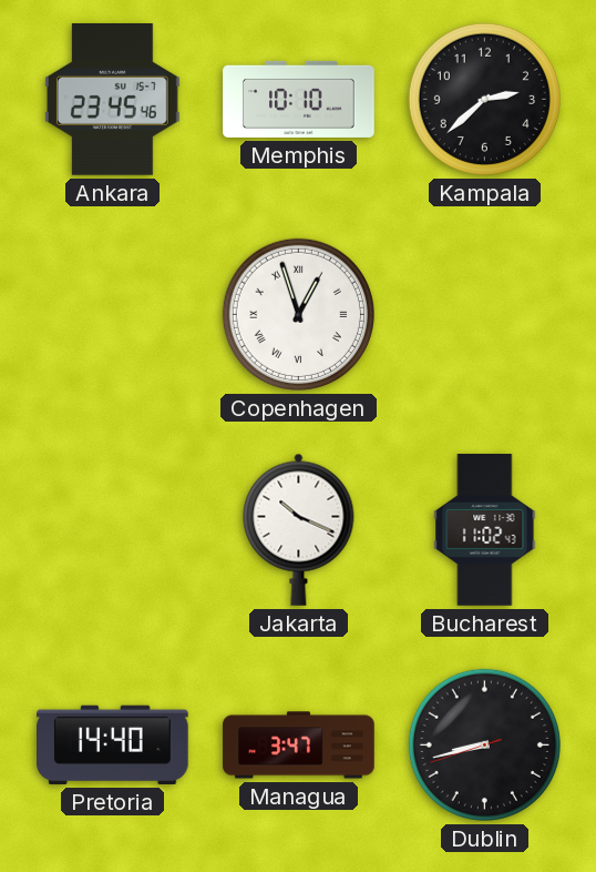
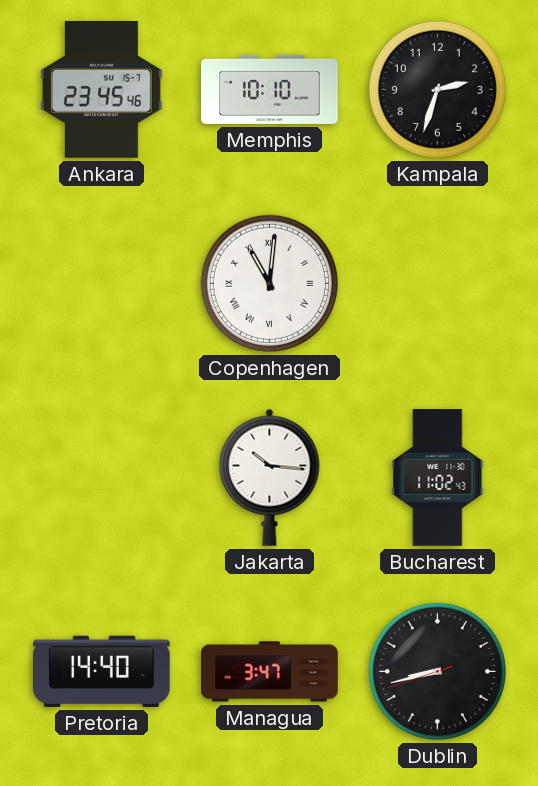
Kampala: 2:38 -> 2:33
Copenhagen: 12:57 -> 11:01
Jakarta: 10:19 -> 10:16
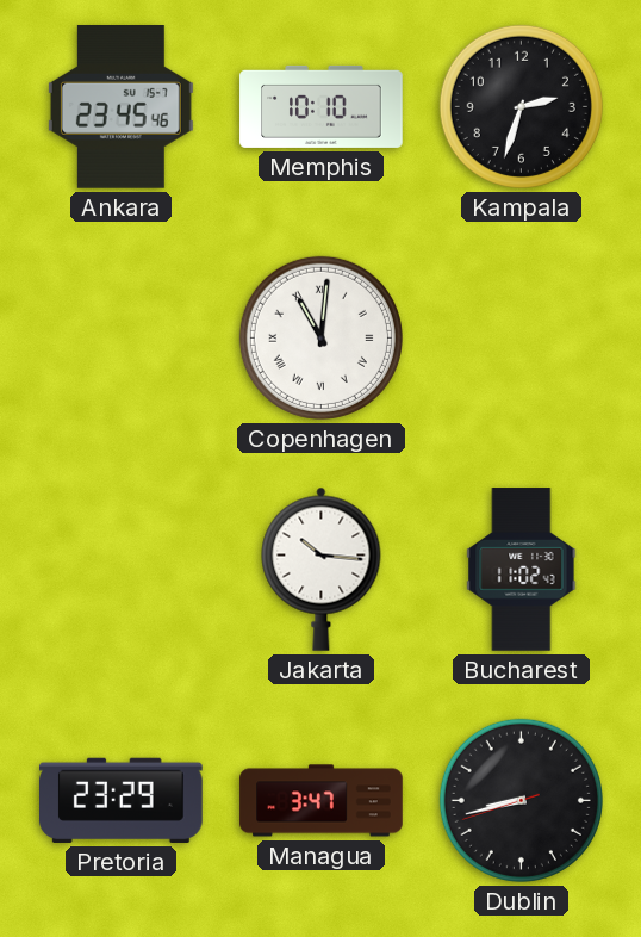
Pretoria: 14:40 -> 23:29
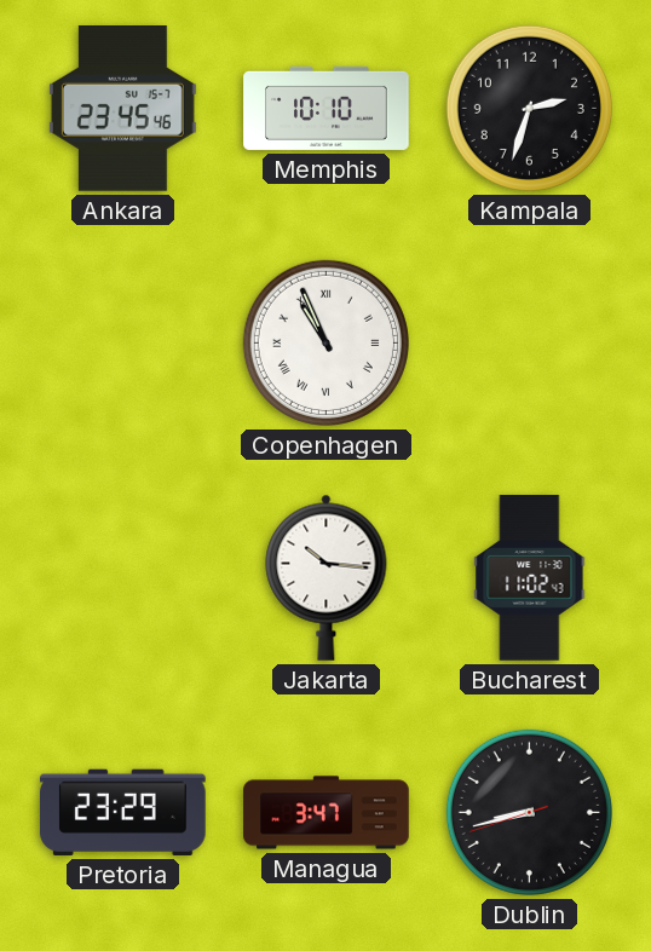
Copenhagen: 11:01 -> 10:56
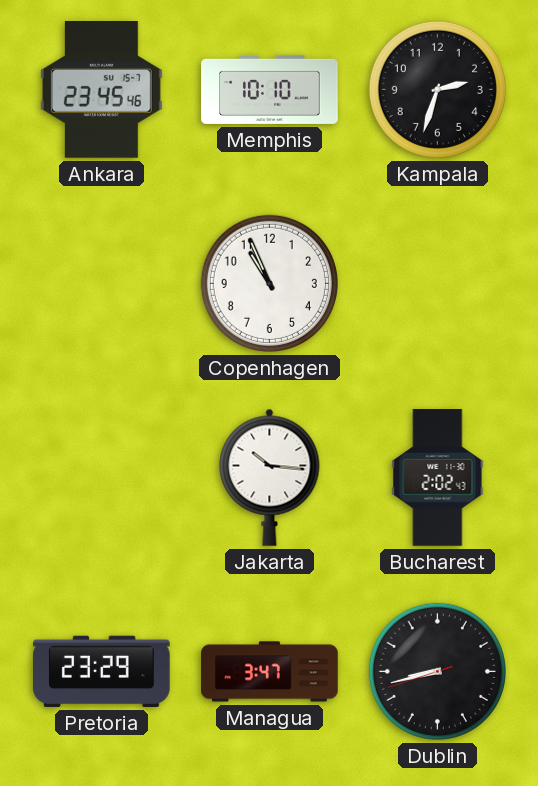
Copenhagen numerals: Roman -> Arabic
Bucharest: 11:02 -> 2:02
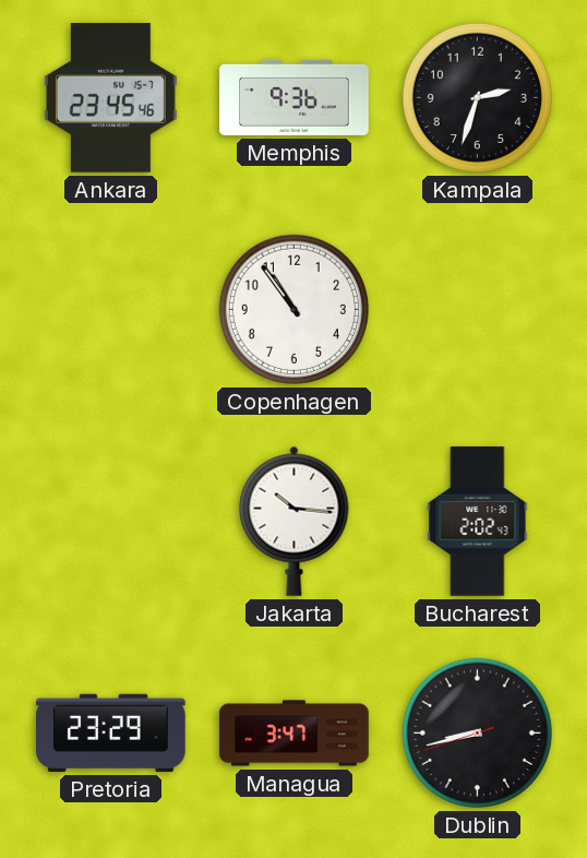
Memphis: 10:10 -> 9:36
Copenhagen: 10:56 -> 10:54
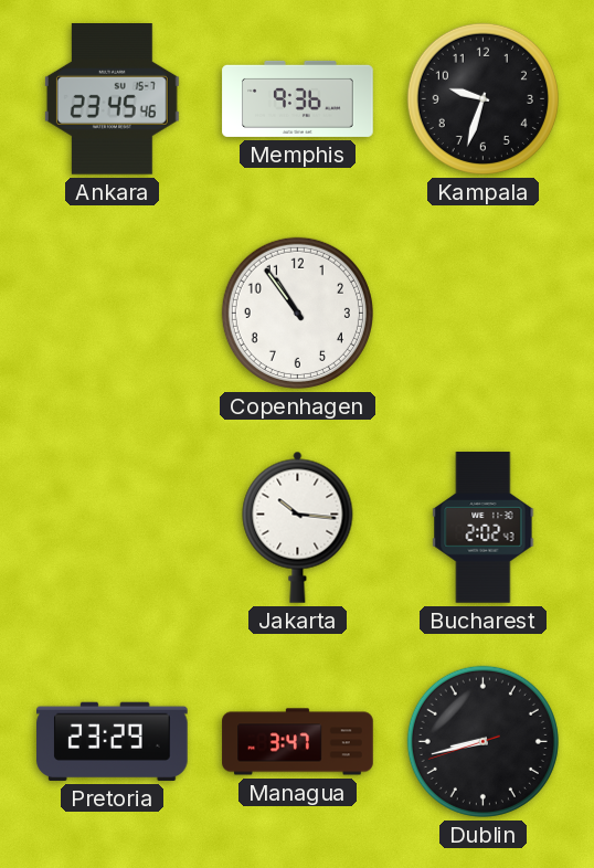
Kampala: 2:33 -> 9:33
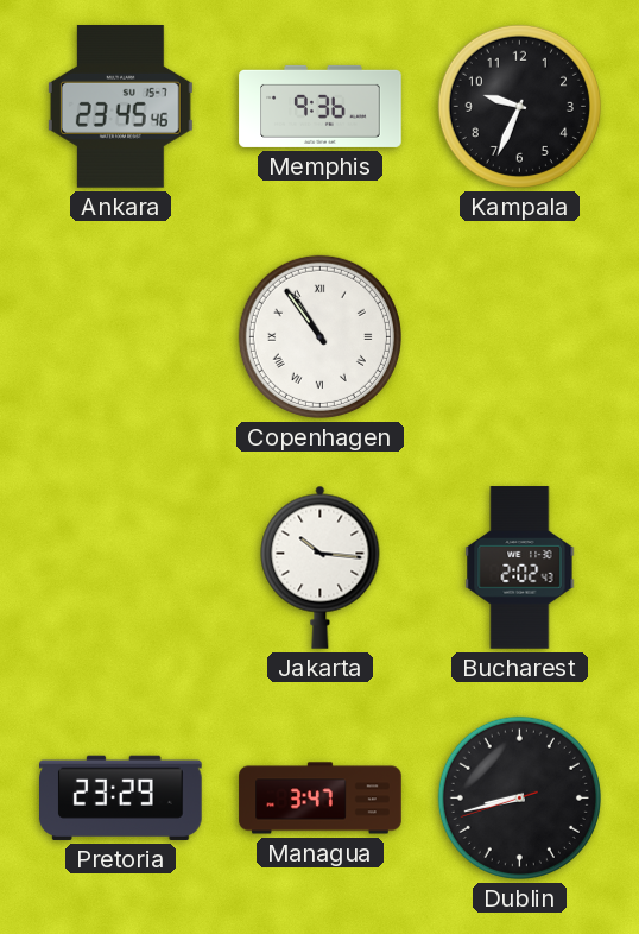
Kampala: 9:33 -> 9:34
Copenhagen numerals: Arabic -> Roman
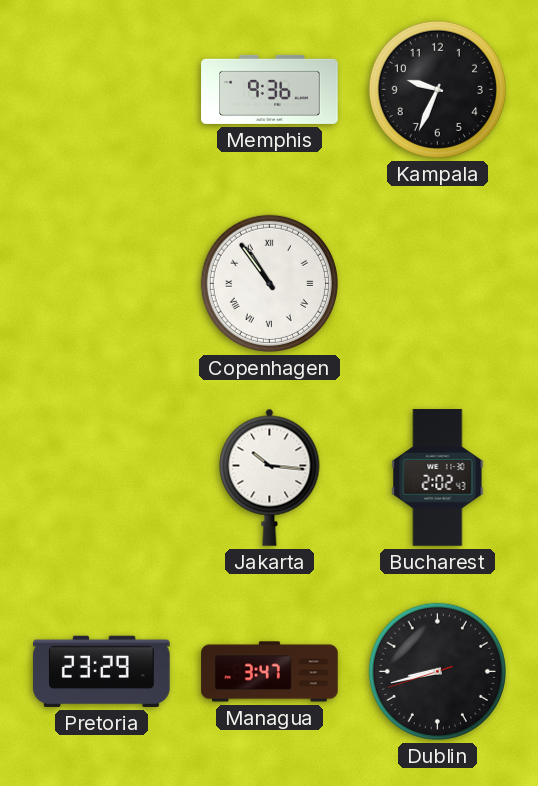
Ankara: 23:45 -> none
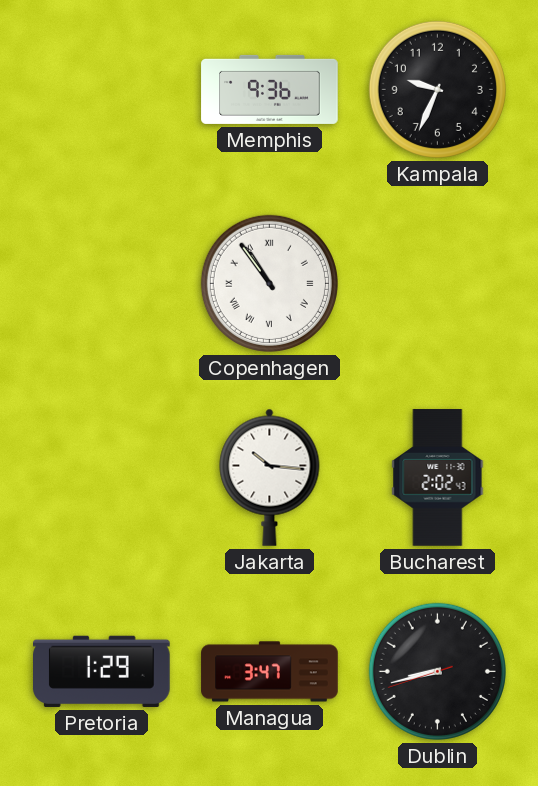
Pretoria: 23:29 -> 1:29
